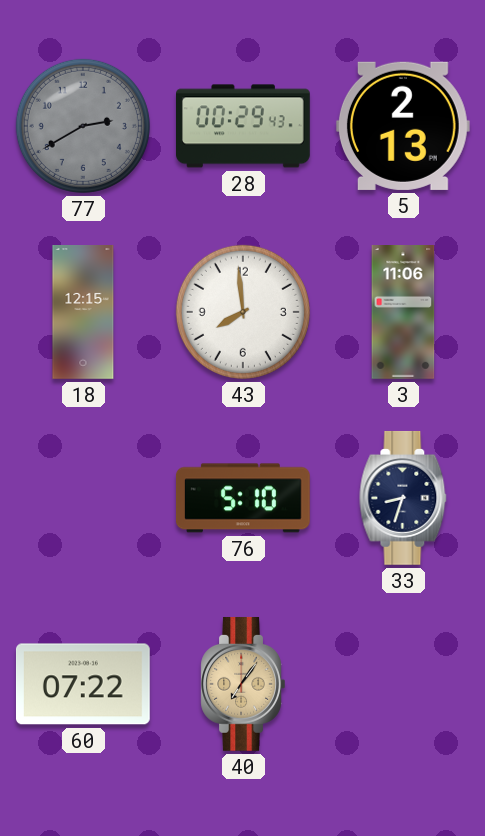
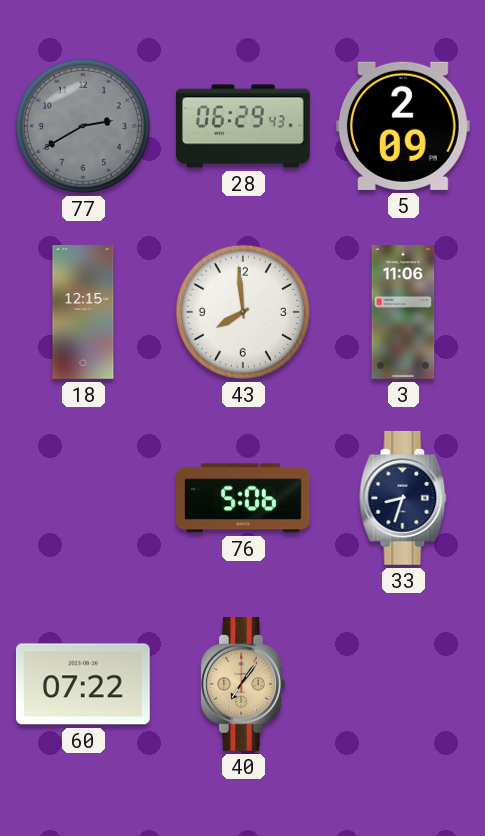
28: 00:29 -> 06:29
5: 2:13 -> 2:09
76: 5:10 -> 5:06
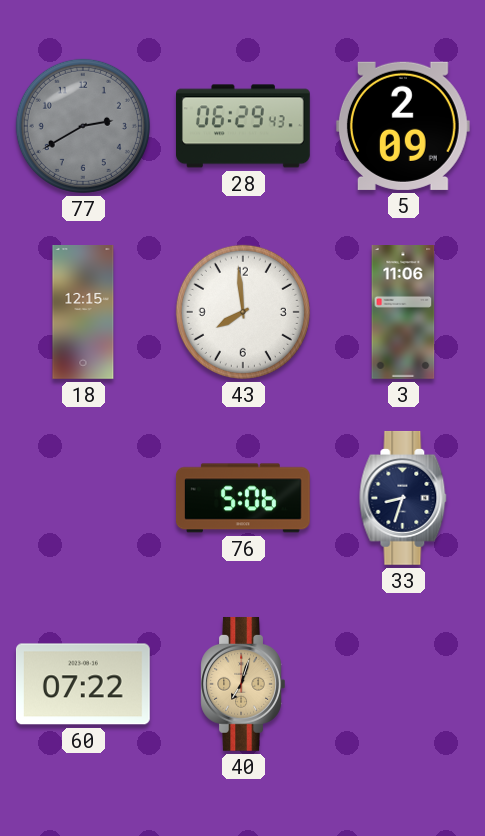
40: 7:06 -> 7:03
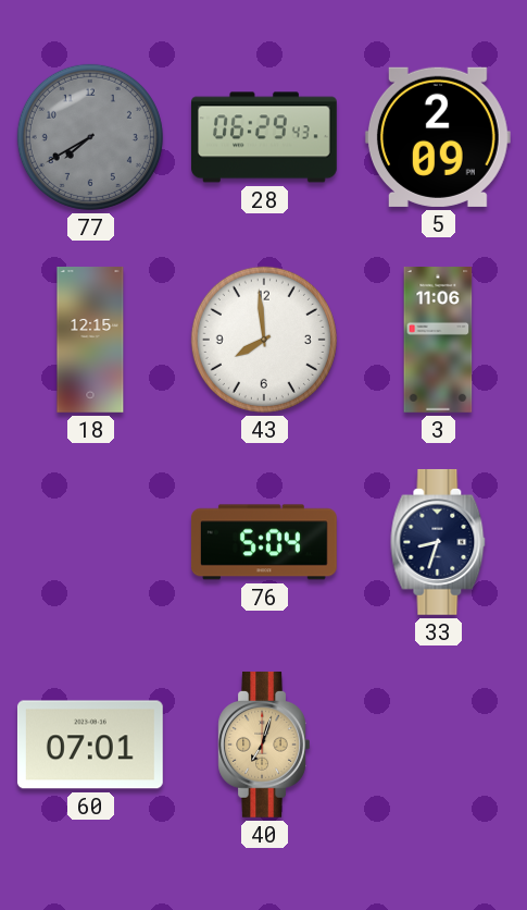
77: 2:40 -> 7:40
76: 5:06 -> 5:04
60: 07:22 -> 07:01
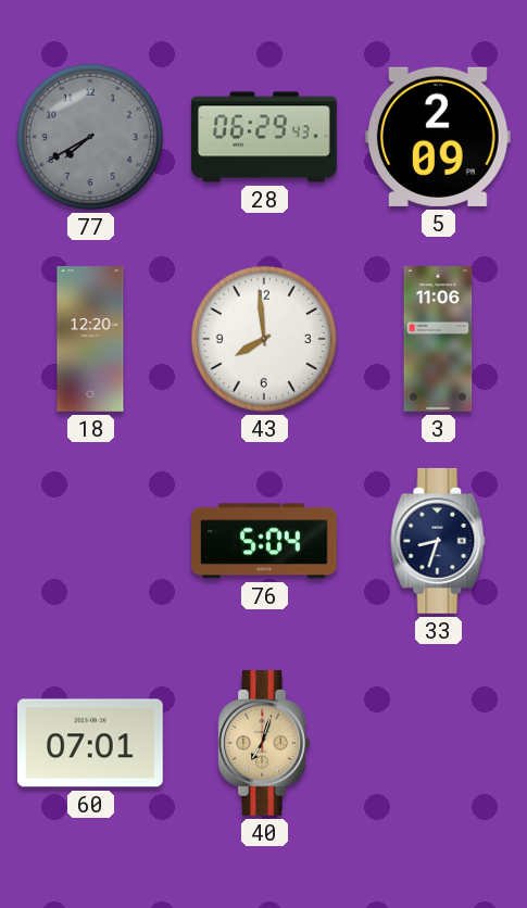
18: 12:15 -> 12:20
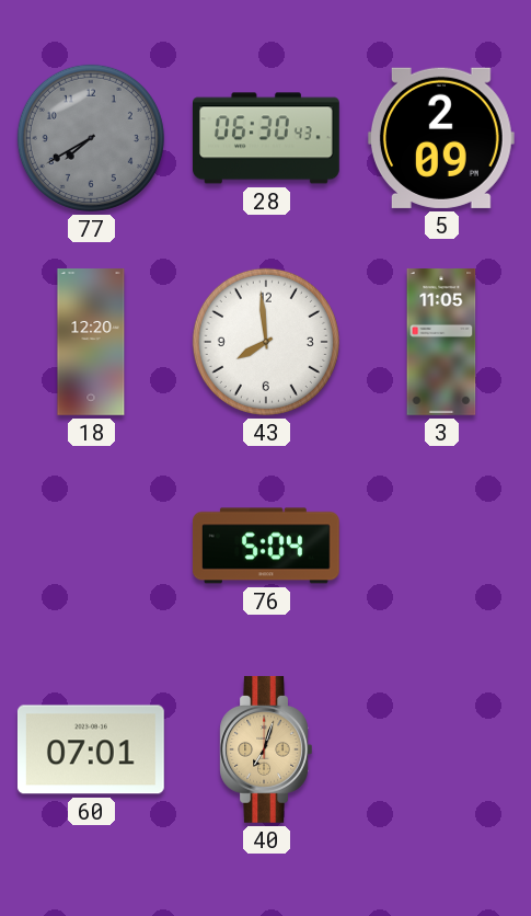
28: 06:29 -> 06:30
3: 11:06 -> 11:05
33: 8:33 -> none
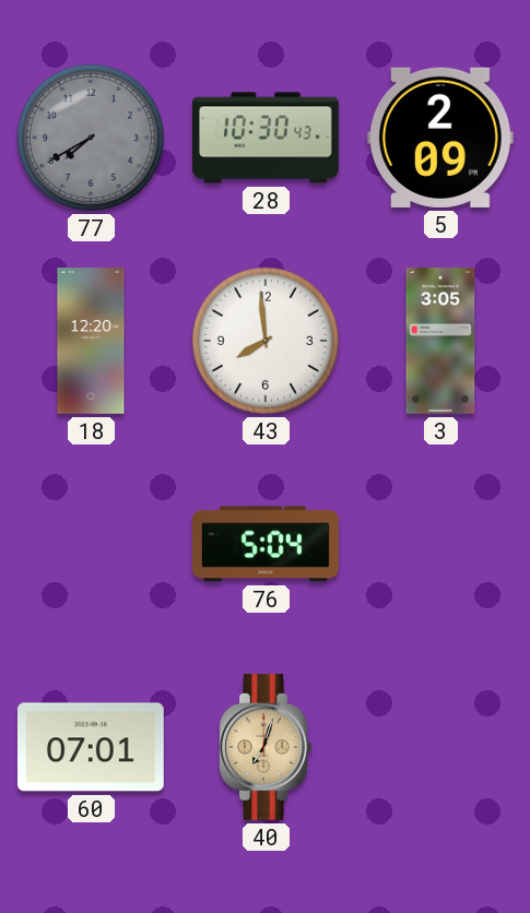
28: 06:30 -> 10:30
3: 11:05 -> 3:05
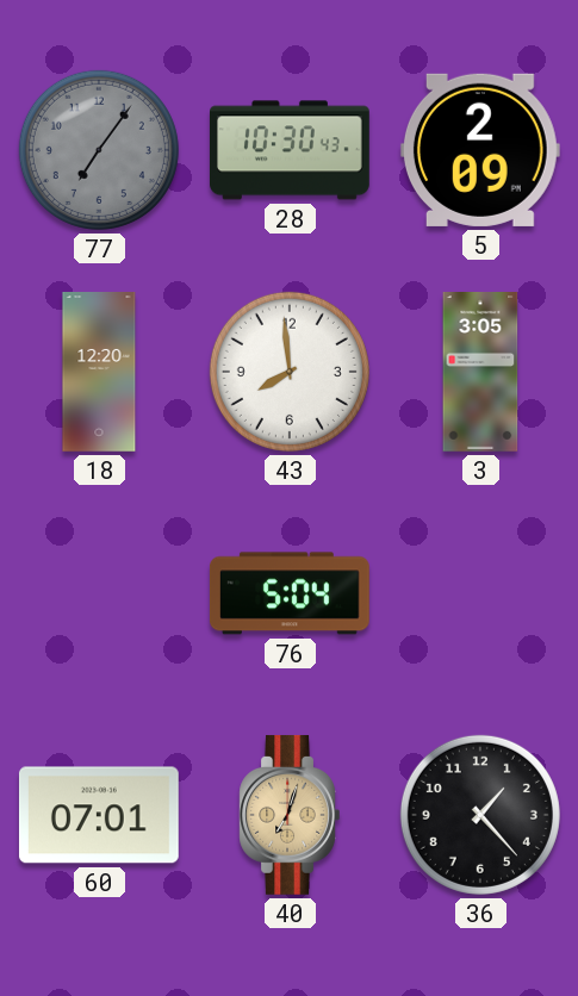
77: 7:40 -> 7:06
36: none -> 1:23
